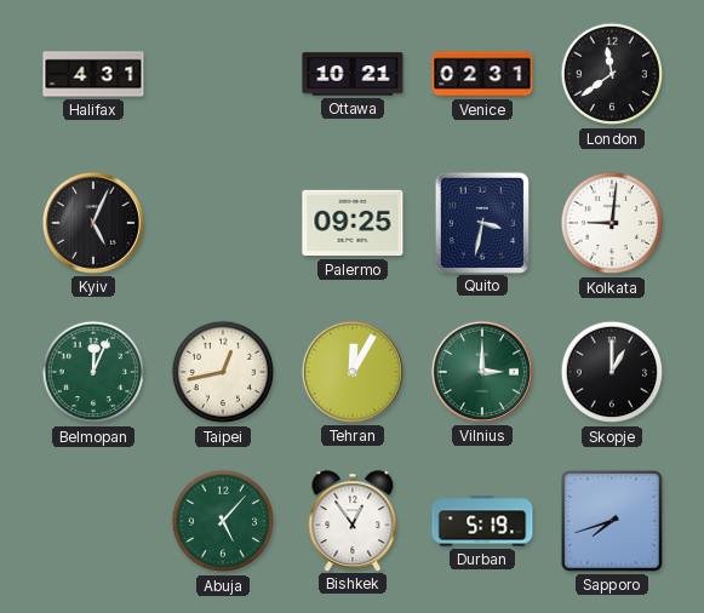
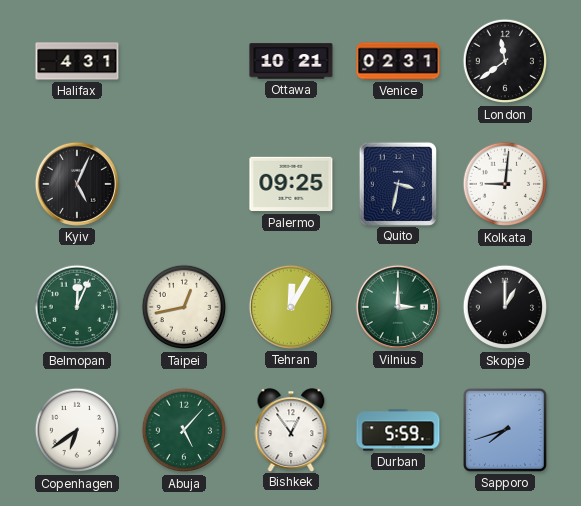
Copenhagen: none -> 6:39
Durban: 5:19 -> 5:59
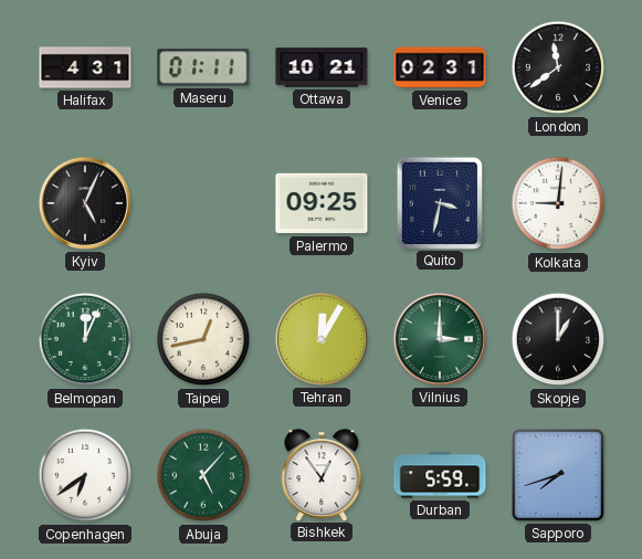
Maseru: none -> 01:11
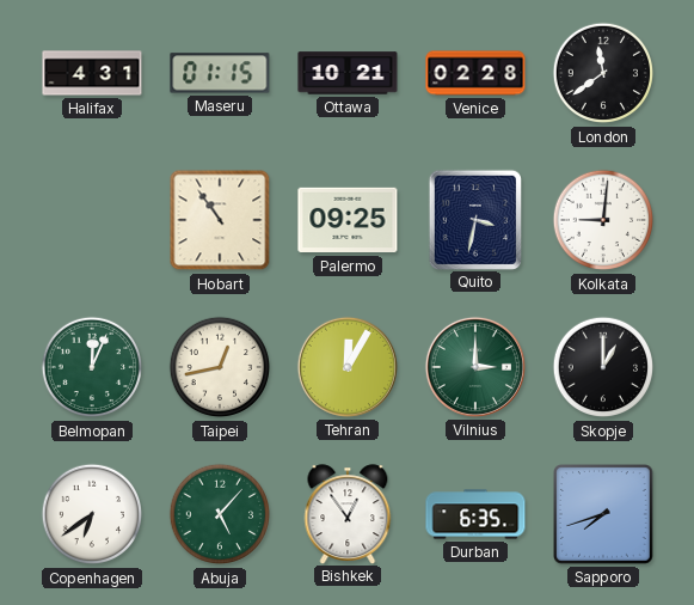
Maseru: 01:11 -> 01:15
Venice: 02:31 -> 02:28
Kyiv: 5:04 -> none
Hobart: none -> 10:54
Durban: 5:59 -> 6:35
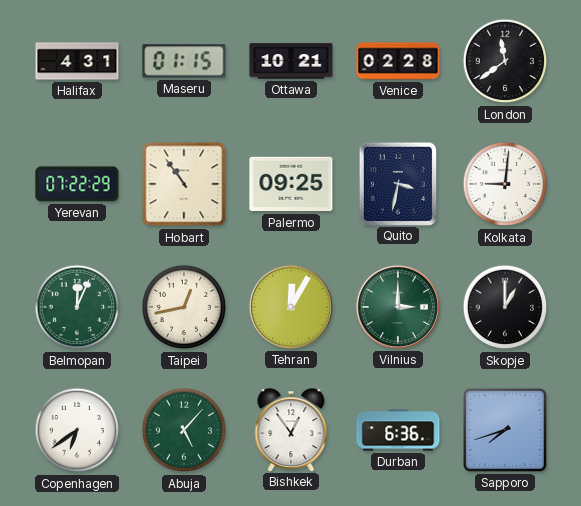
Yerevan: none -> 07:22
Durban: 6:35 -> 6:36
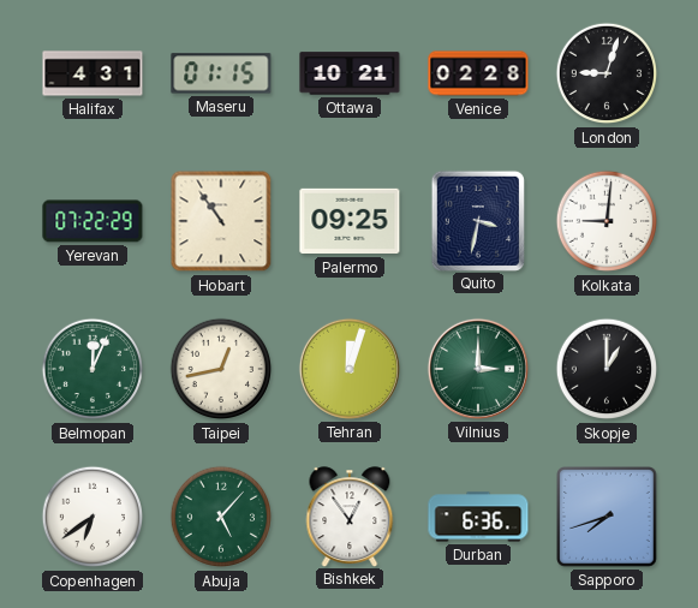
London: 11:39 -> 9:03
Tehran: 12:05 -> 12:03
